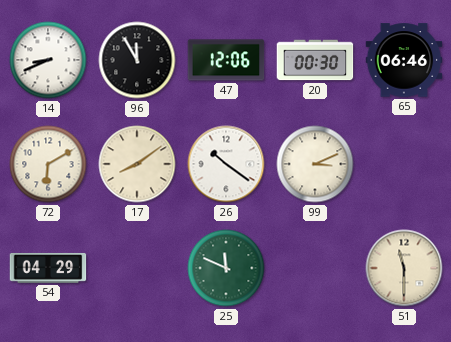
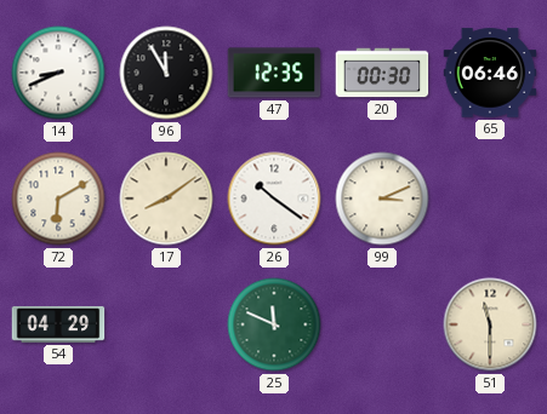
47: 12:06 -> 12:35
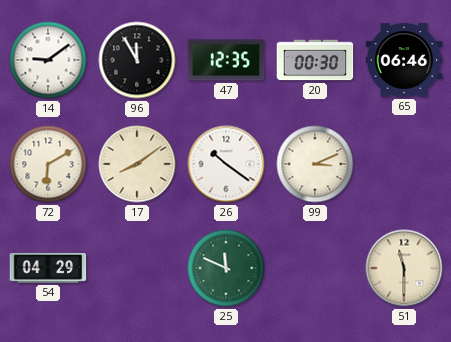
14: 8:41 -> 9:09
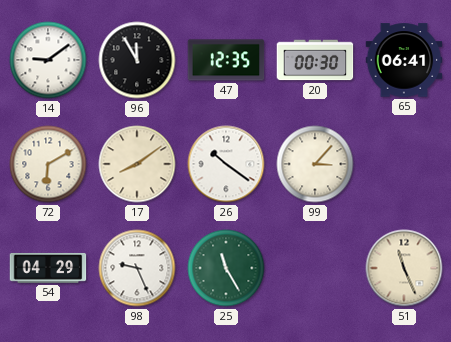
65: 06:46 -> 06:41
99: 3:11 -> 3:07
98: none -> 9:26
25: 11:49 -> 11:25
51: 11:30 -> 11:26
